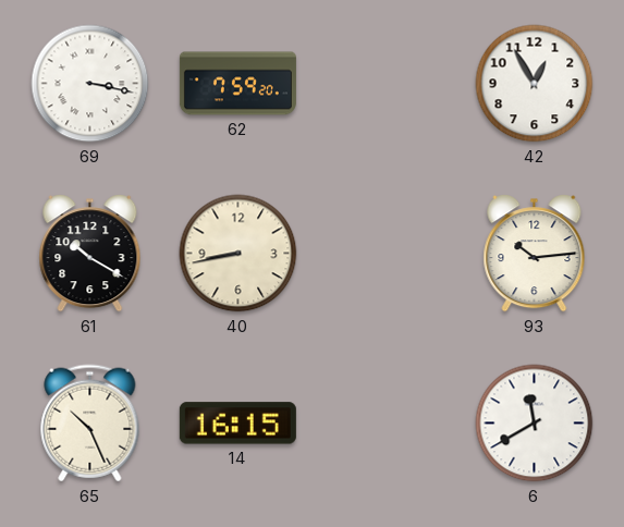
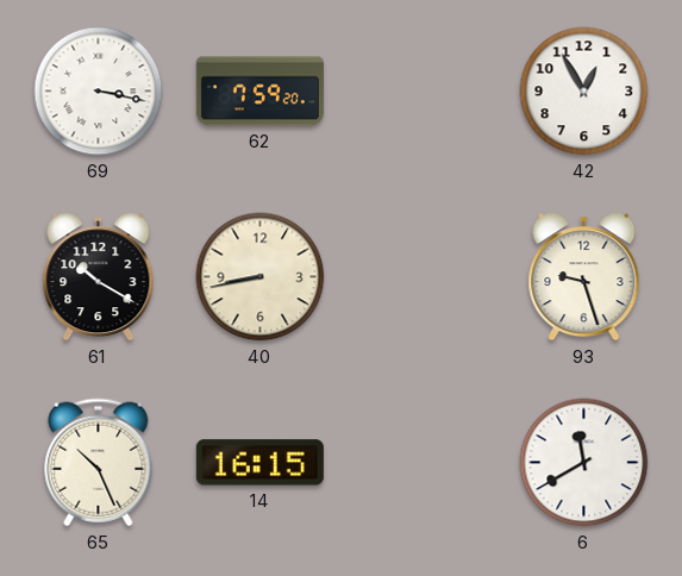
93: 10:14 -> 9:27
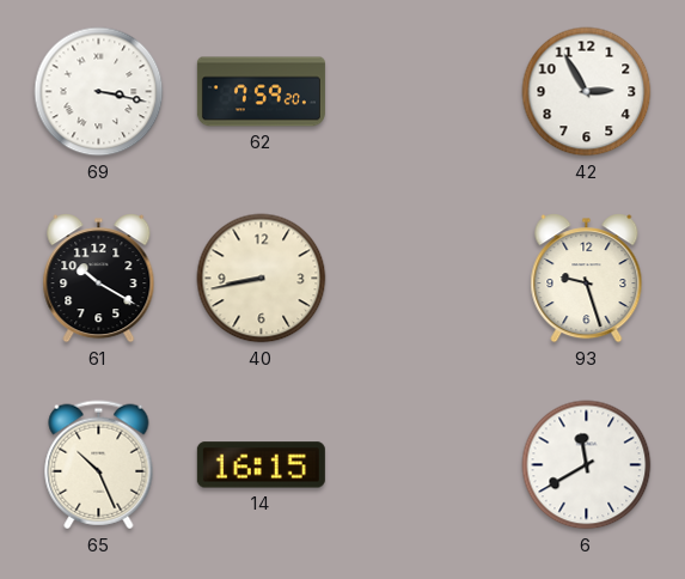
42: 12:55 -> 2:55
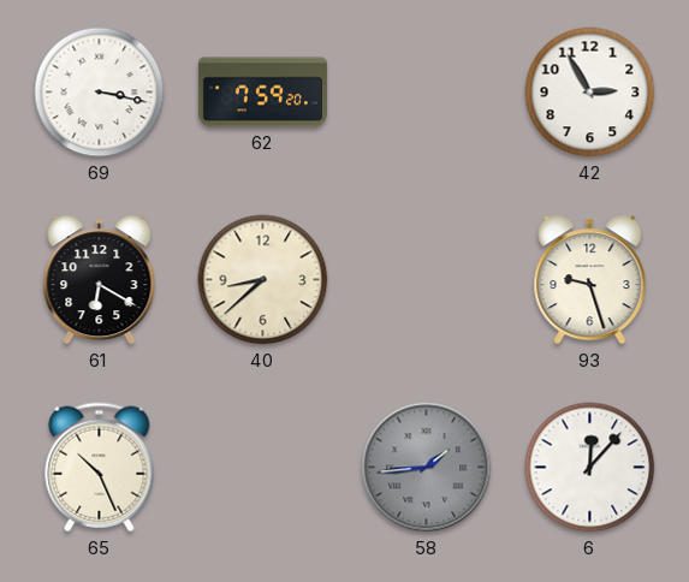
61: 10:20 -> 6:20
40: 8:43 -> 8:38
14: 16:15 -> none
58: none -> 1:44
6: 11:40 -> 12:07
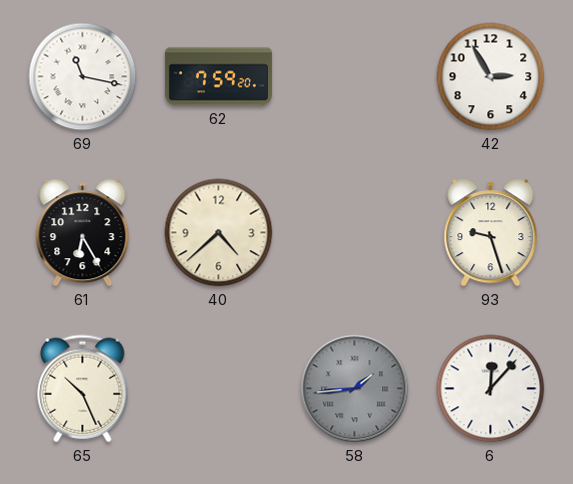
69: 3:17 -> 11:17
61: 6:20 -> 6:25
40: 8:38 -> 4:38
